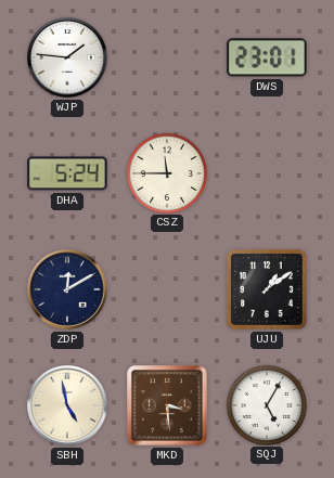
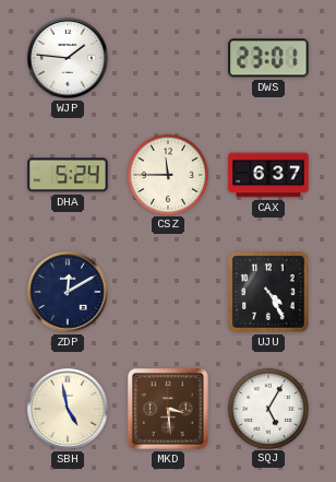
CAX: none -> 6:37
UJU: 1:09 -> 4:25
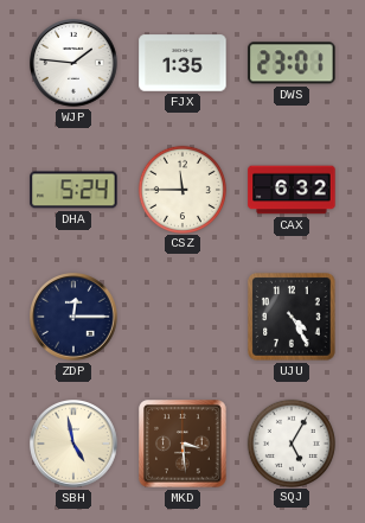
FJX: none -> 1:35
CAX: 6:37 -> 6:32
ZDP: 12:10 -> 12:15
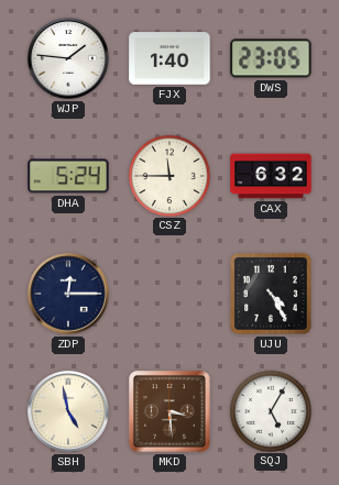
FJX: 1:35 -> 1:40
DWS: 23:01 -> 23:05
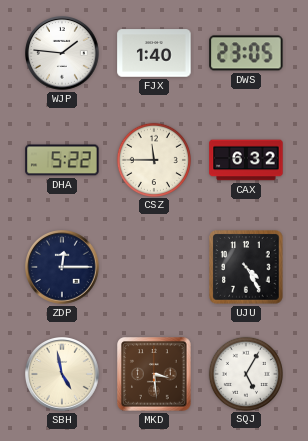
DHA: 5:24 -> 5:22
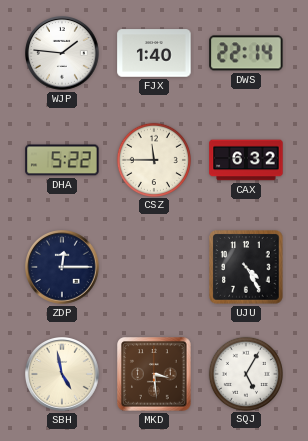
DWS: 23:05 -> 22:14
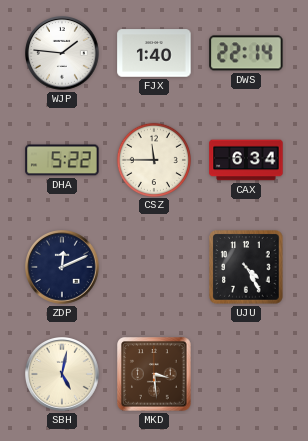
CAX: 6:32 -> 6:34
ZDP: 12:15 -> 12:11
SBH: 4:58 -> 5:02
SQJ: 5:05 -> none
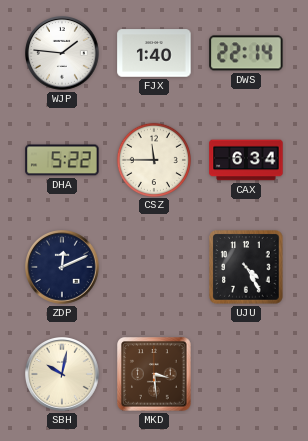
SBH: 5:02 -> 10:02
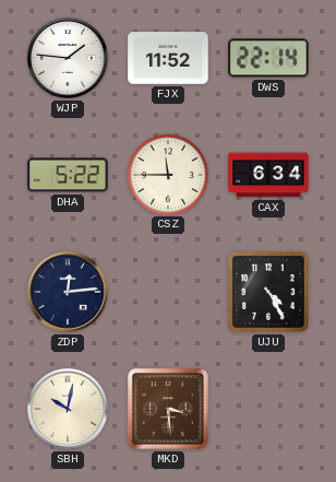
FJX: 1:40 -> 11:52
ZDP: 12:11 -> 12:14
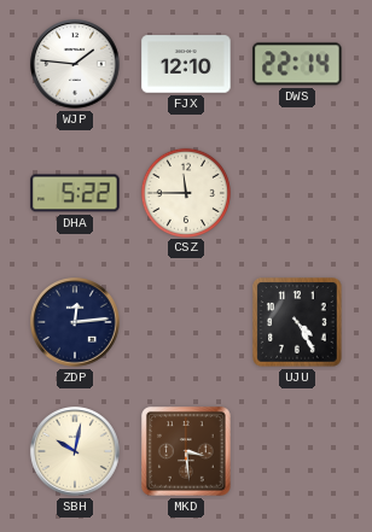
FJX: 11:52 -> 12:10
CAX: 6:34 -> none
